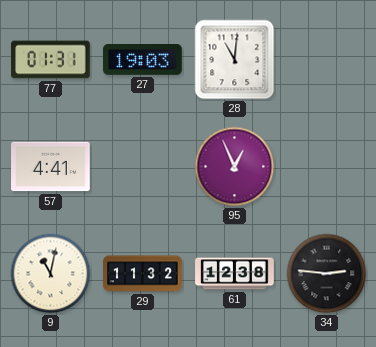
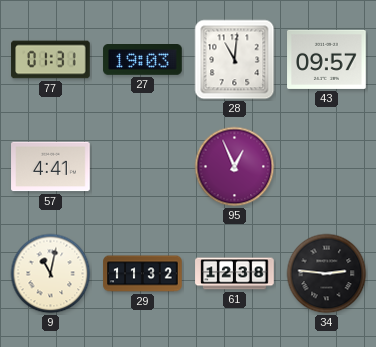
43: none -> 09:57
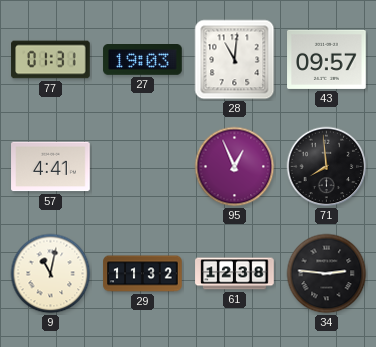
71: none -> 7:59
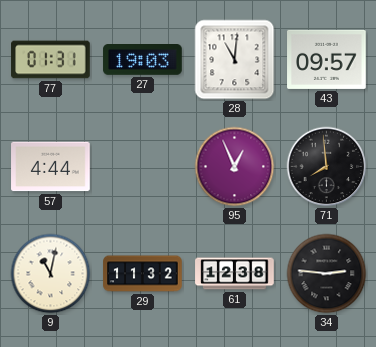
57: 4:41 -> 4:44
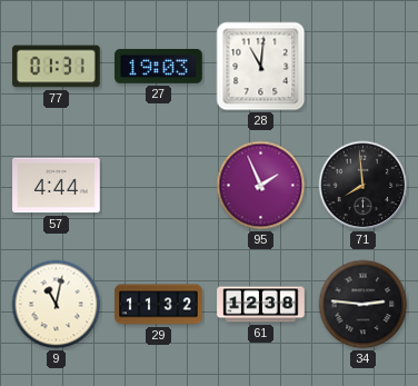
43: 09:57 -> none
95: 12:56 -> 1:56
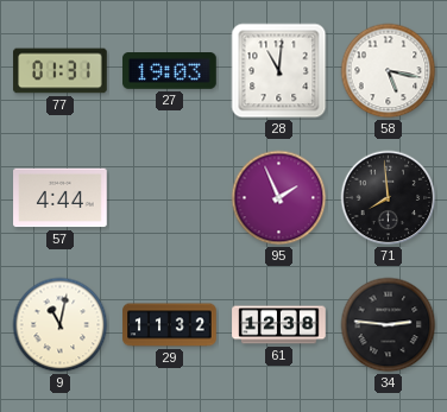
58: none -> 5:17
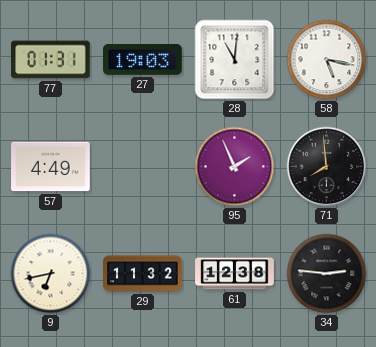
57: 4:44 -> 4:49
9: 11:02 -> 6:43
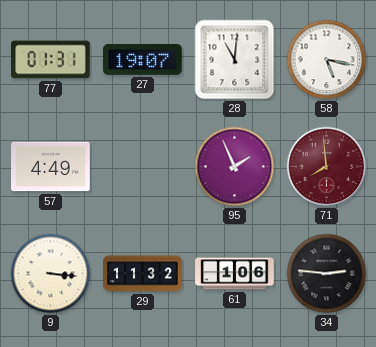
27: 19:03 -> 19:07
71 dial: black -> burgundy
9: 6:43 -> 3:16
61: 12:38 -> 1:06
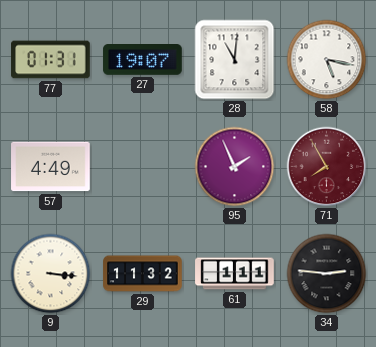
71: 7:59 -> 7:55
61: 1:06 -> 1:11
